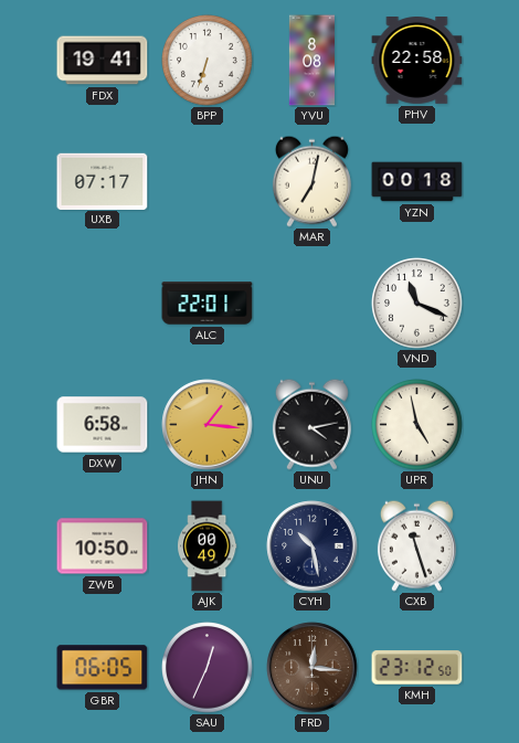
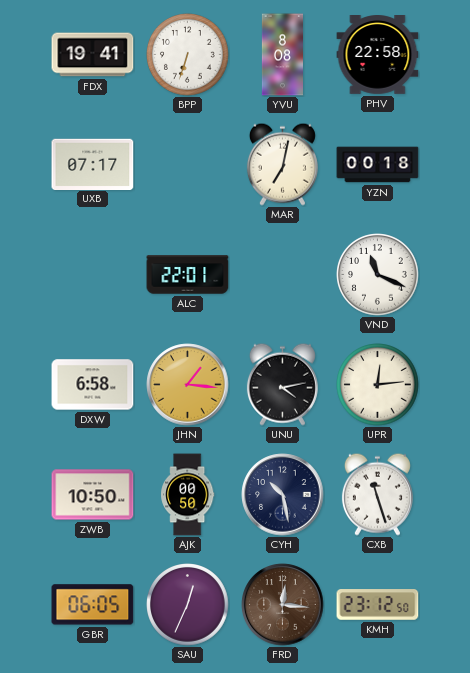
UPR: 4:58 -> 12:14
AJK: 00:49 -> 00:50
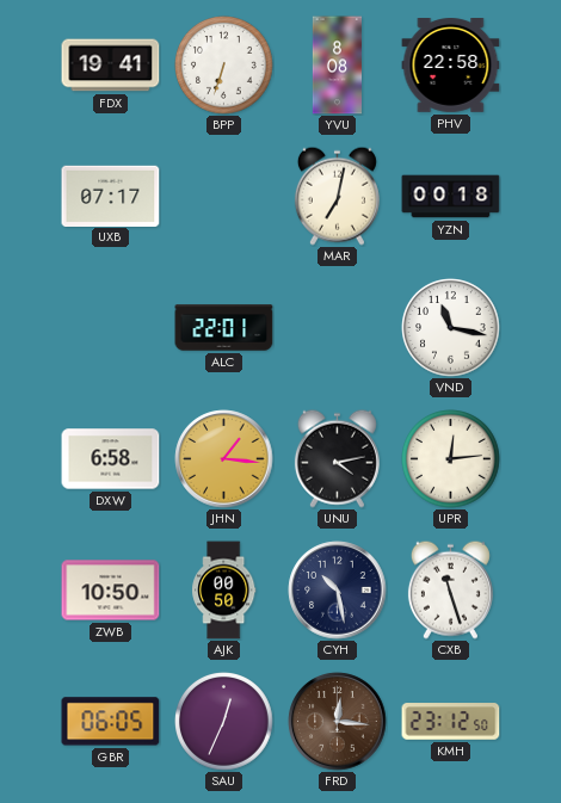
VND: 11:19 -> 11:17
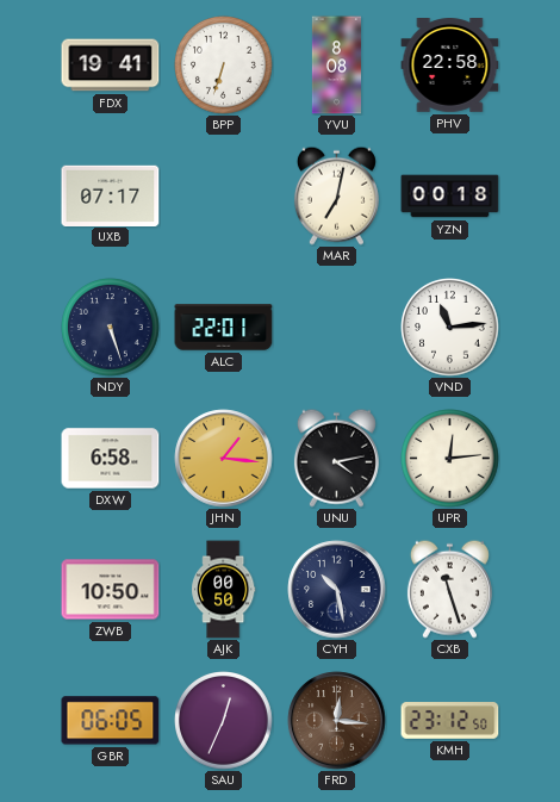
NDY: none -> 5:27
VND: 11:17 -> 11:14
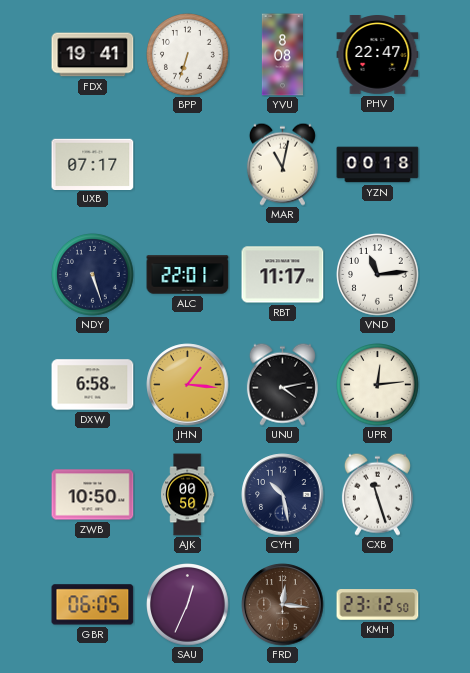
PHV: 22:58 -> 22:47
MAR: 7:02 -> 11:02
RBT: none -> 11:17
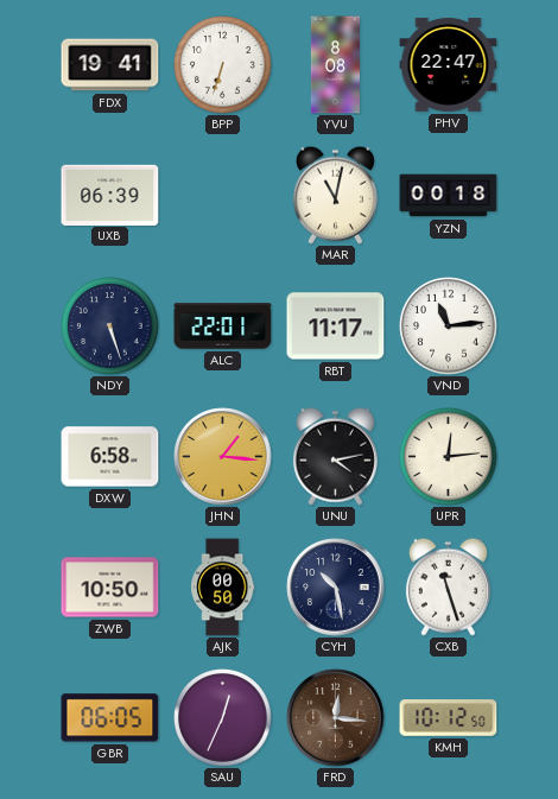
UXB: 07:17 -> 06:39
KMH: 23:12 -> 10:12
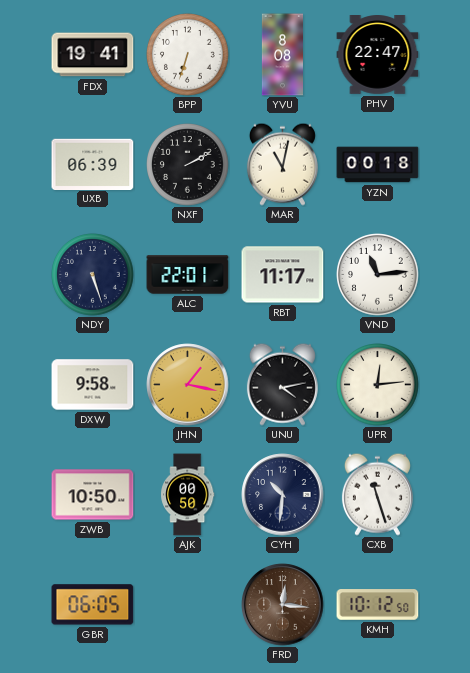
NXF: none -> 2:10
DXW: 6:58 -> 9:58
JHN: 1:16 -> 1:17
CYH: 10:28 -> 10:31
SAU: 12:34 -> none
